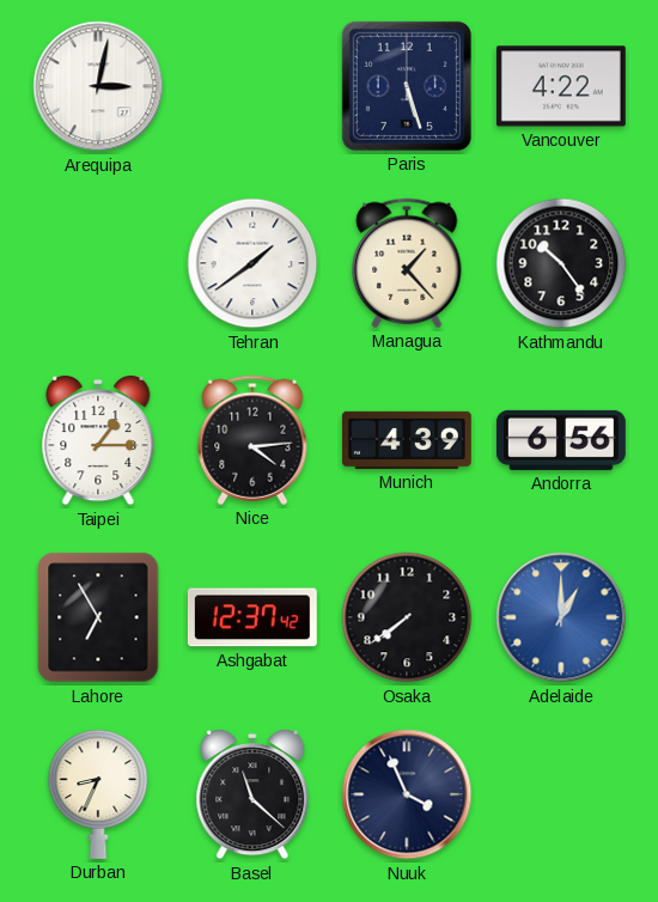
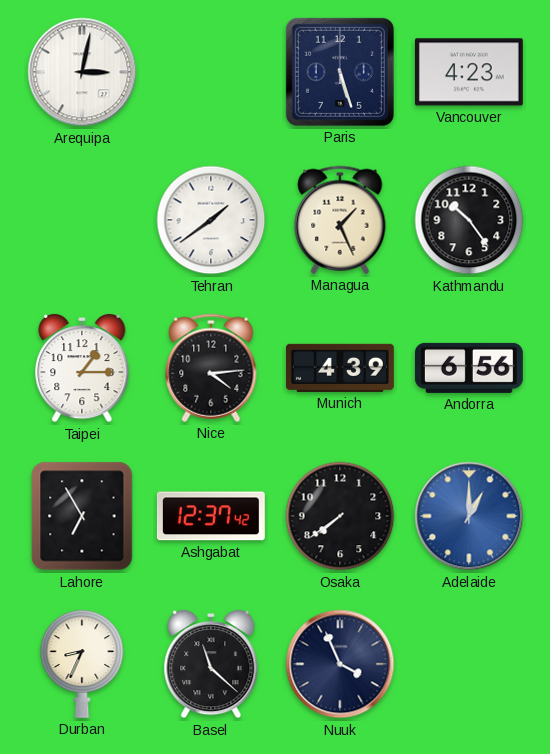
Vancouver: 4:22 -> 4:23
Managua: 1:23 -> 1:26
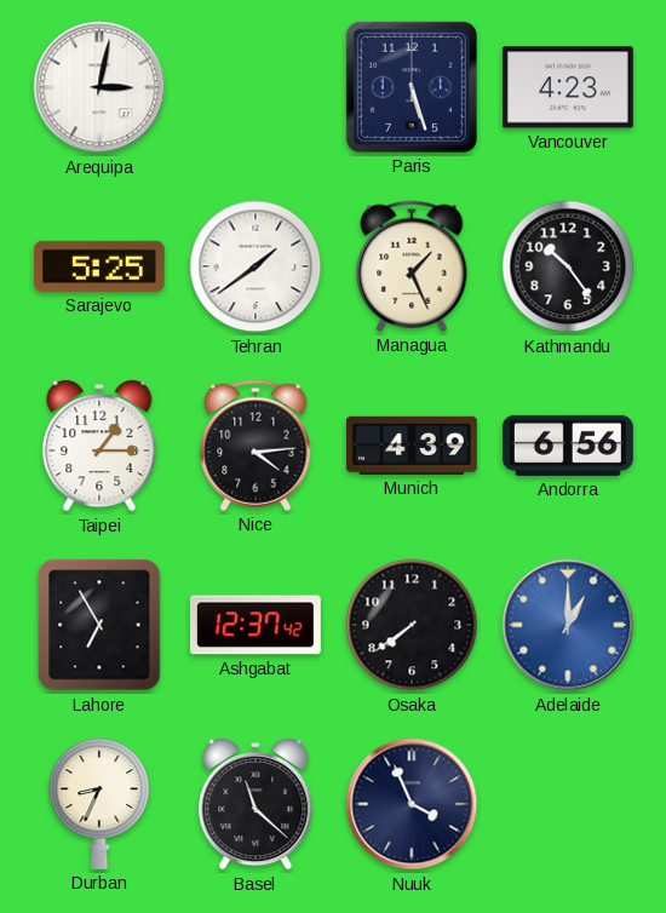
Sarajevo: none -> 5:25
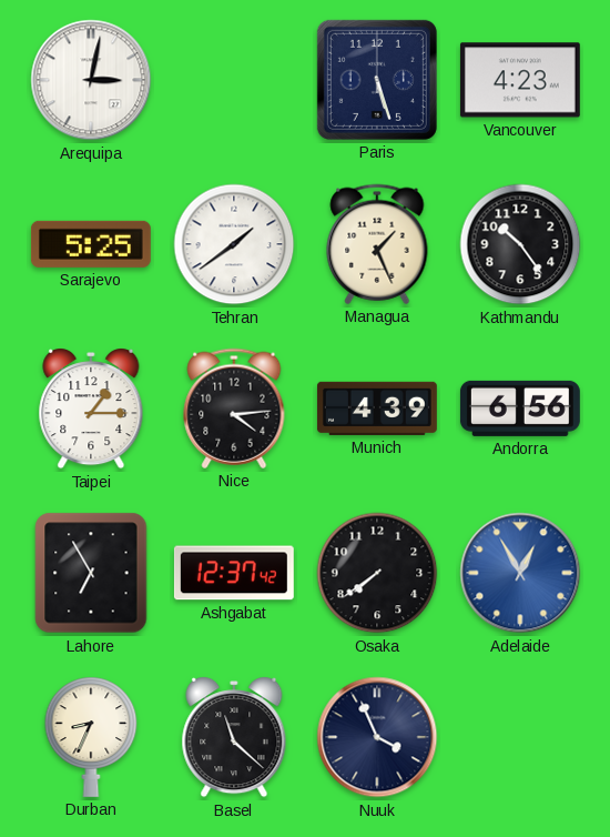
Adelaide: 1:00 -> 12:55
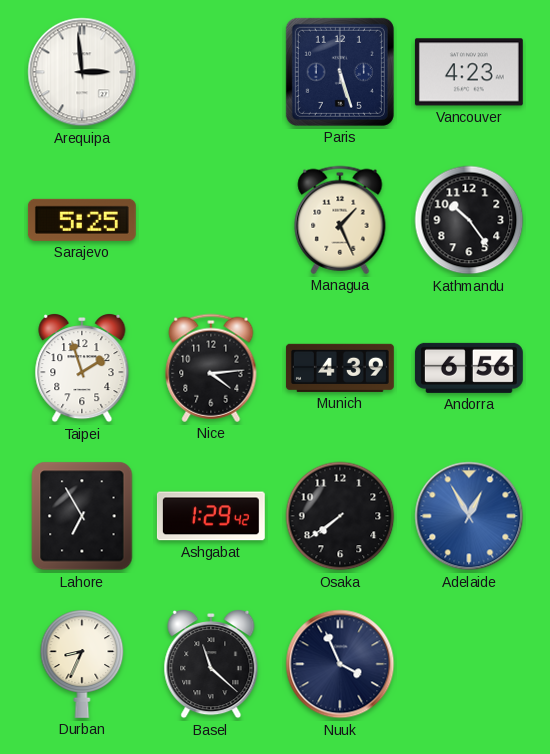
Arequipa: 3:02 -> 2:59
Tehran: 1:39 -> none
Taipei: 1:15 -> 1:57
Ashgabat: 12:37 -> 1:29
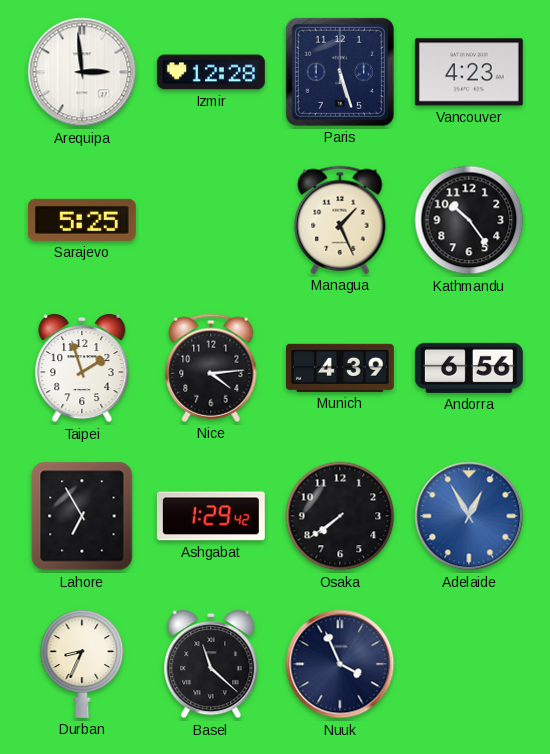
Izmir: none -> 12:28
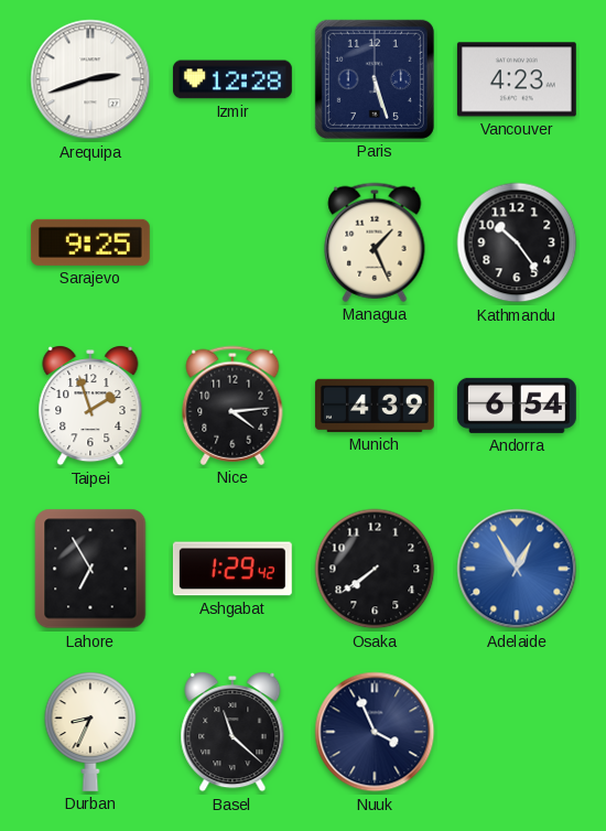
Arequipa: 2:59 -> 2:42
Sarajevo: 5:25 -> 9:25
Andorra: 6:56 -> 6:54
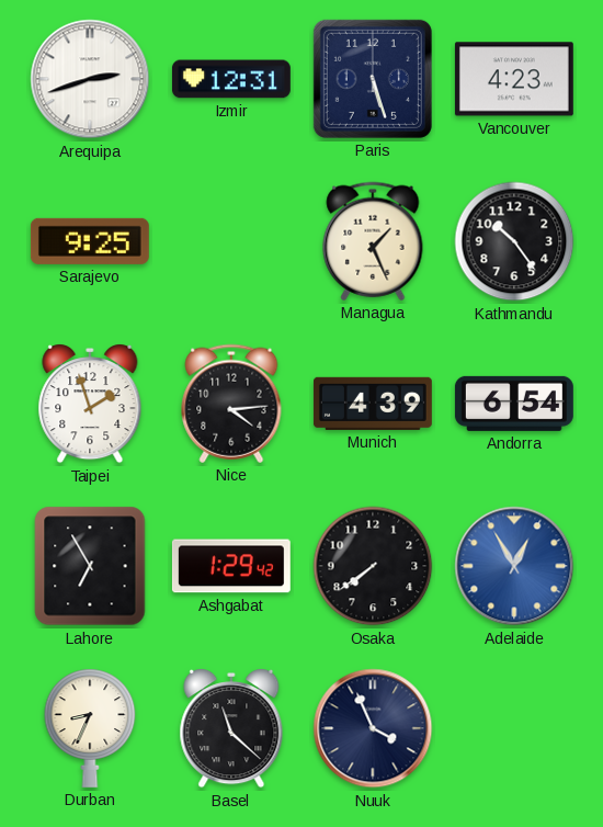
Izmir: 12:28 -> 12:31
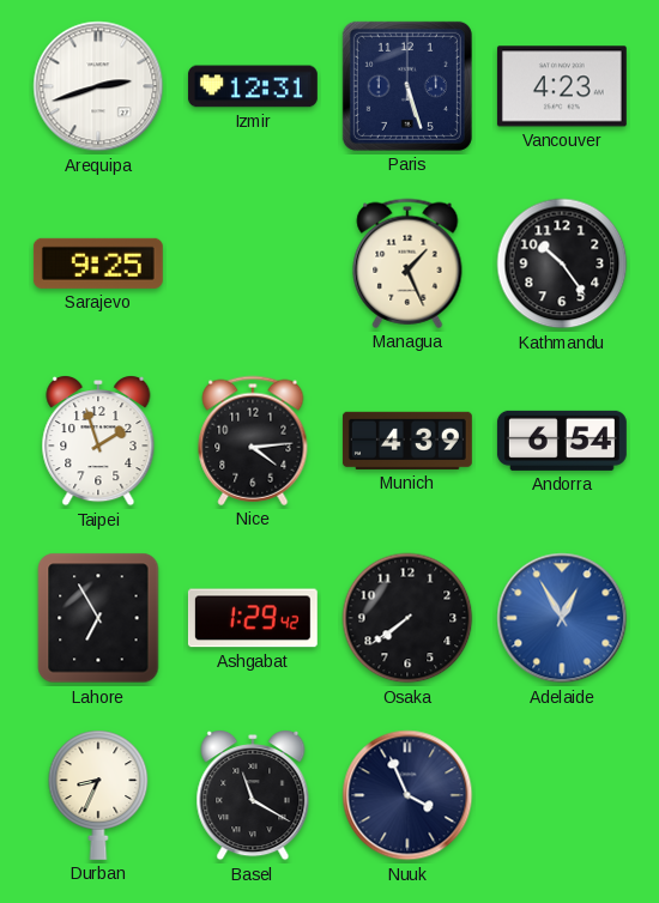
Basel: 11:22 -> 11:20
